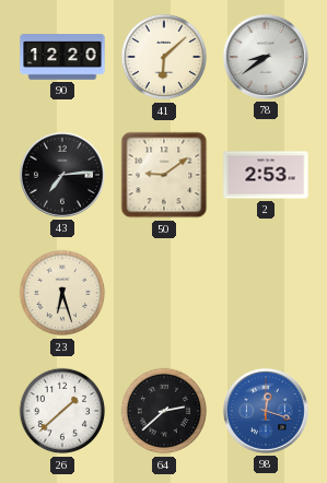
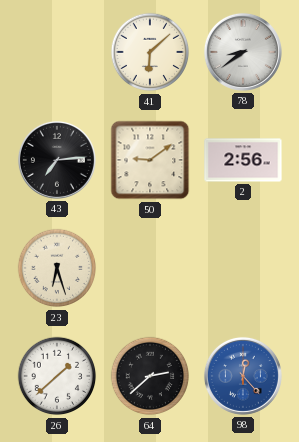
90: 12:20 -> none
2: 2:53 -> 2:56
98: 12:18 -> 12:23
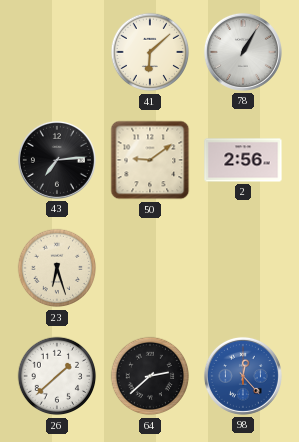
78: 8:39 -> 1:05
